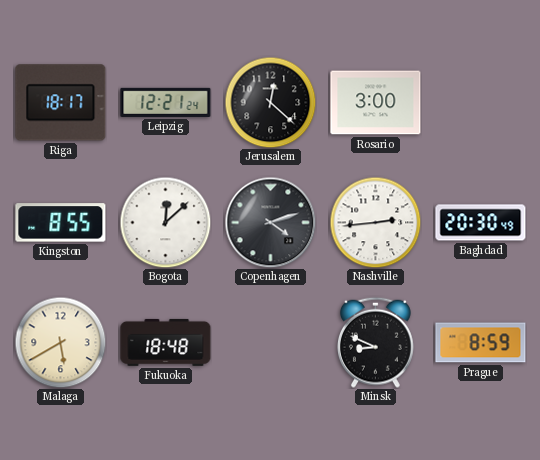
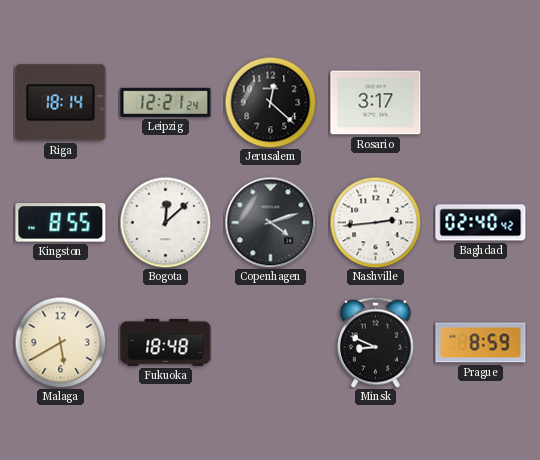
Riga: 18:17 -> 18:14
Rosario: 3:00 -> 3:17
Baghdad: 20:30 -> 02:40
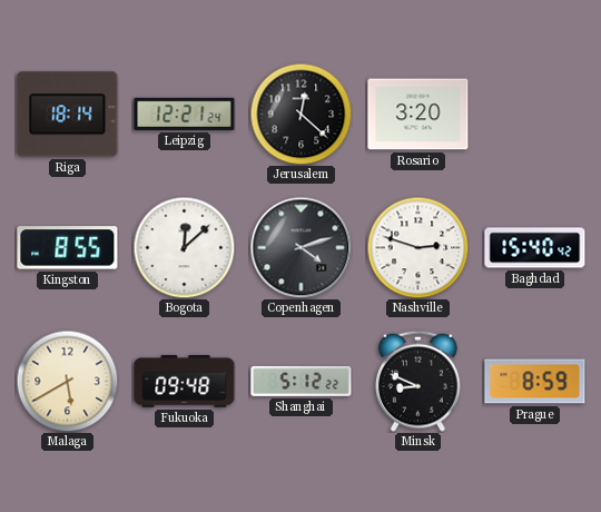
Rosario: 3:17 -> 3:20
Nashville: 2:44 -> 2:48
Baghdad: 02:40 -> 15:40
Fukuoka: 18:48 -> 09:48
Shanghai: none -> 5:12
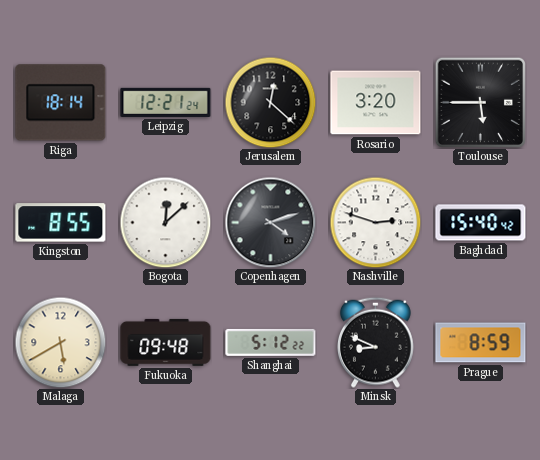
Toulouse: none -> 5:45
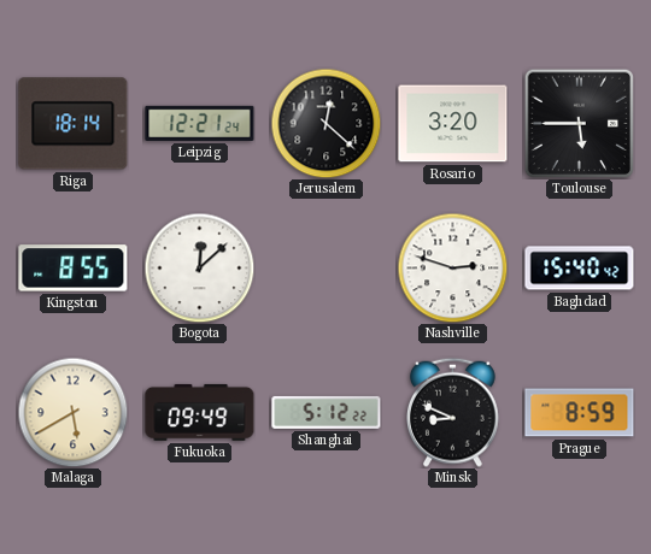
Copenhagen: 4:12 -> none
Fukuoka: 09:48 -> 09:49
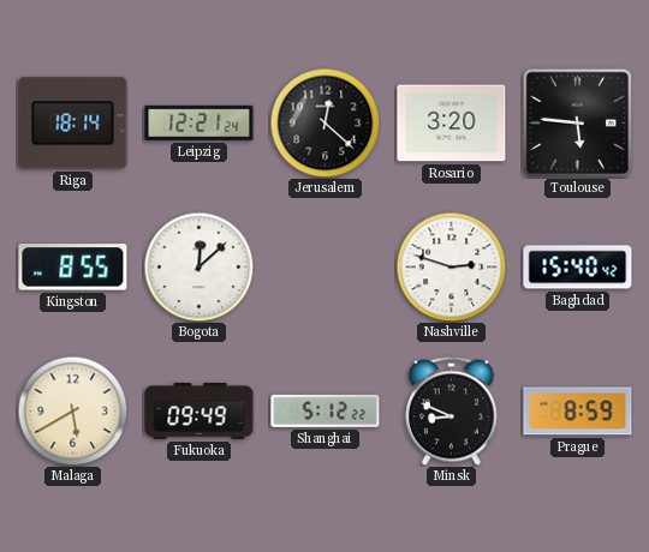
Toulouse: 5:45 -> 5:46
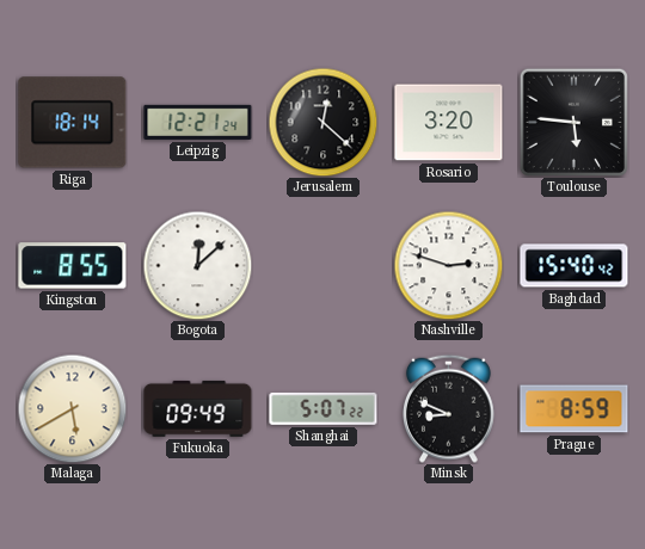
Shanghai: 5:12 -> 5:07
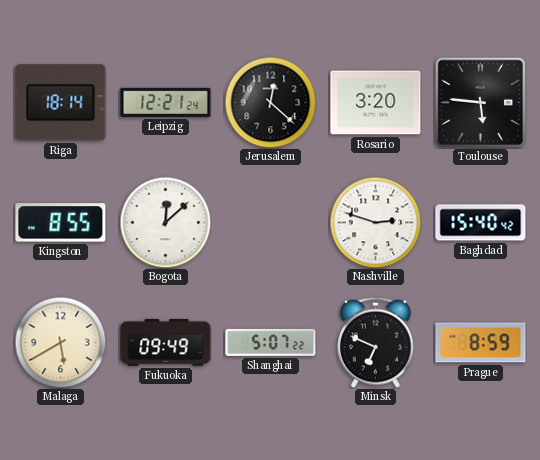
Minsk: 8:49 -> 6:49
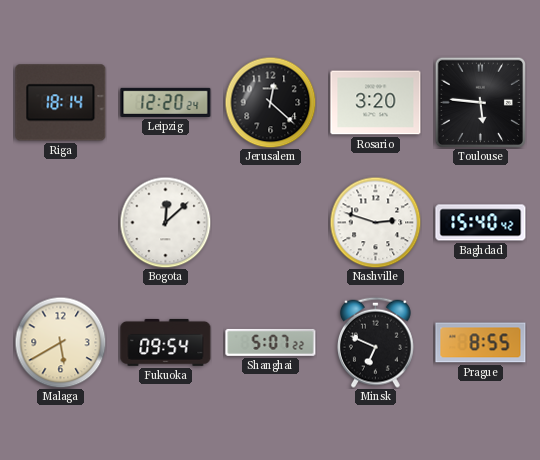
Leipzig: 12:21 -> 12:20
Kingston: 8:55 -> none
Fukuoka: 09:49 -> 09:54
Prague: 8:59 -> 8:55
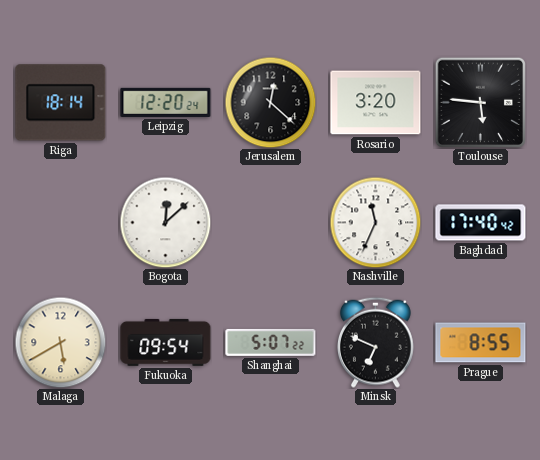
Nashville: 2:48 -> 11:34
Baghdad: 15:40 -> 17:40
